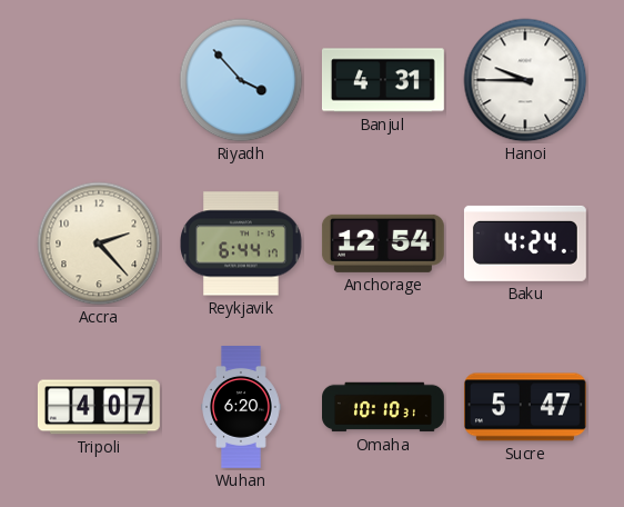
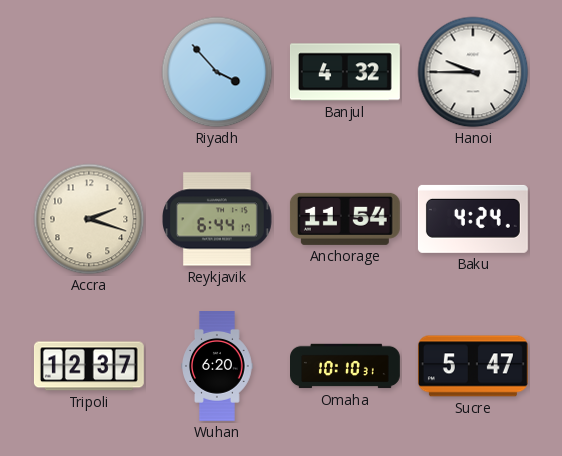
Banjul: 4:31 -> 4:32
Accra: 2:23 -> 2:18
Anchorage: 12:54 -> 11:54
Tripoli: 4:07 -> 12:37
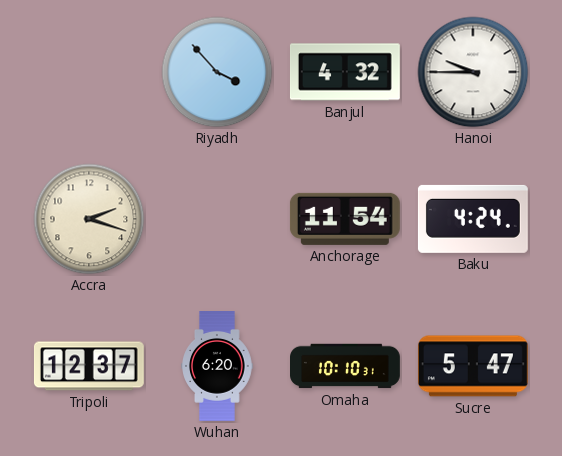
Reykjavik: 6:44 -> none
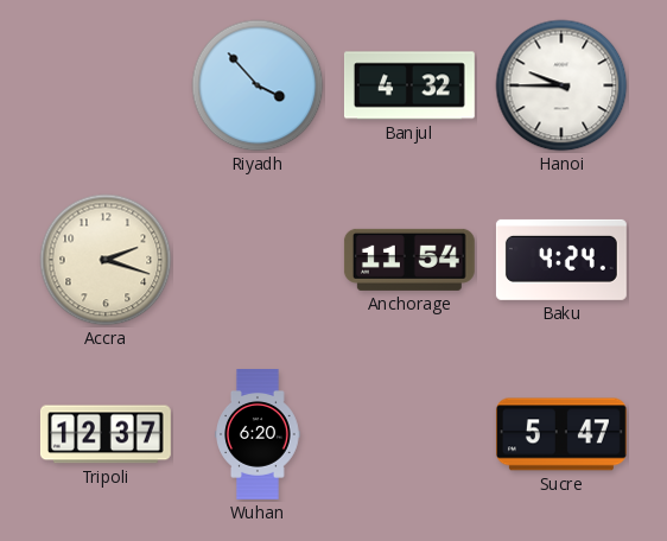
Omaha: 10:10 -> none
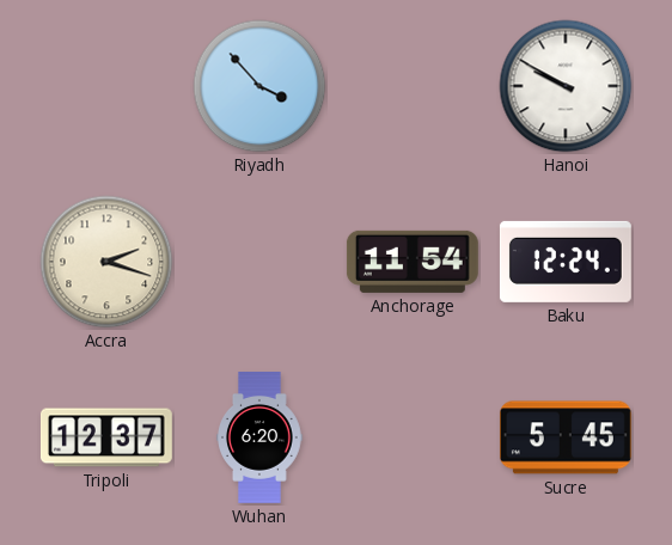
Banjul: 4:32 -> none
Hanoi: 9:45 -> 9:50
Baku: 4:24 -> 12:24
Sucre: 5:47 -> 5:45
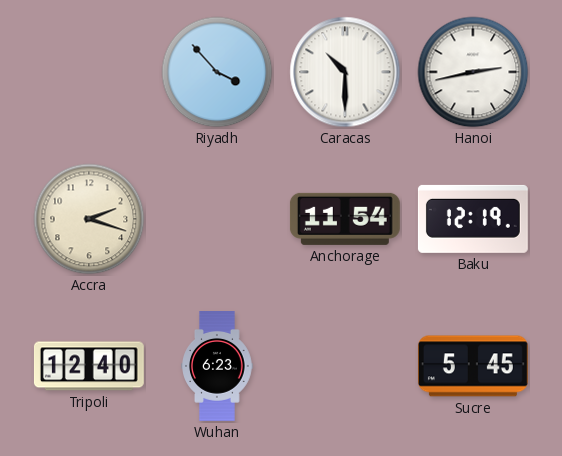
Caracas: none -> 10:30
Hanoi: 9:50 -> 2:43
Baku: 12:24 -> 12:19
Tripoli: 12:37 -> 12:40
Wuhan: 6:20 -> 6:23
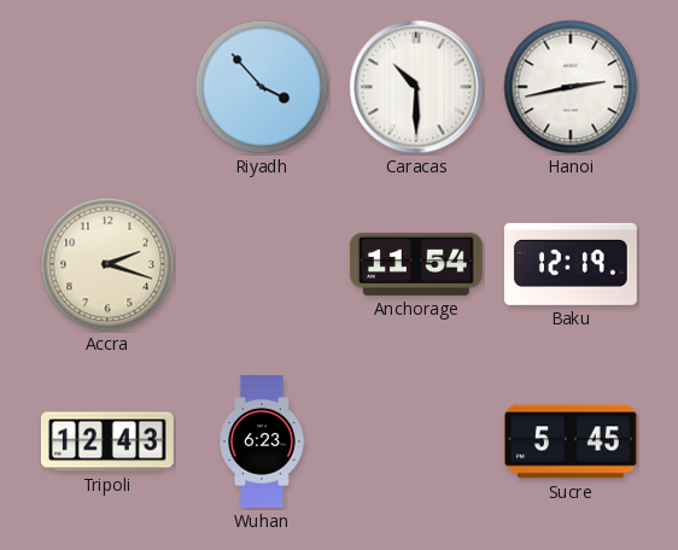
Tripoli: 12:40 -> 12:43
